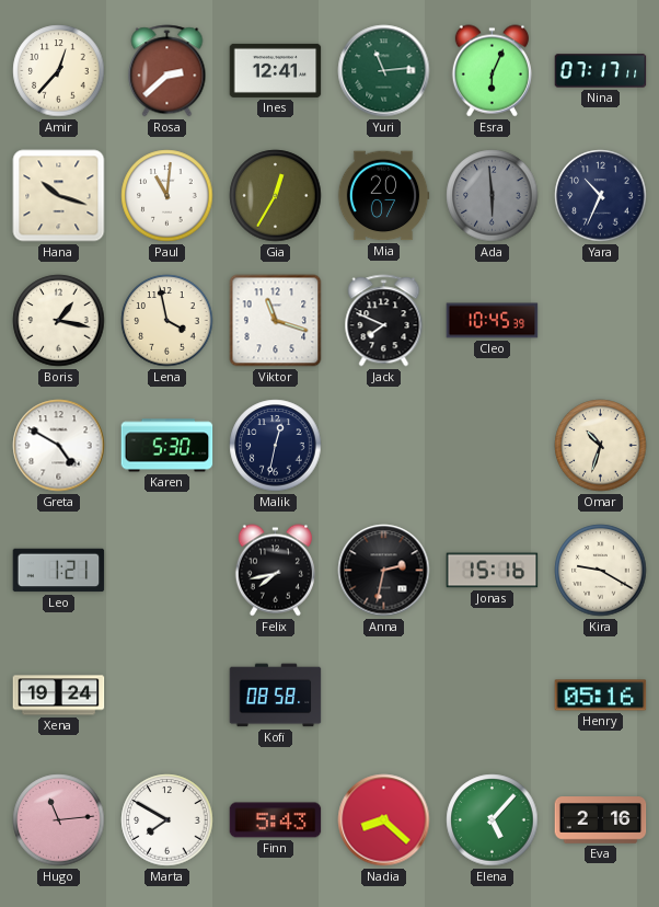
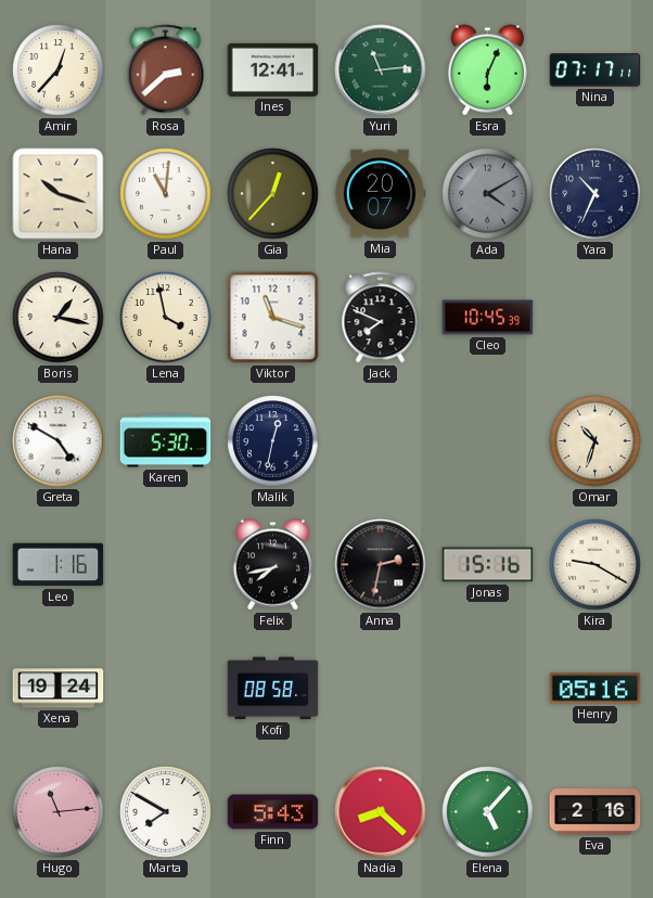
Gia: 12:35 -> 12:37
Ada: 5:59 -> 4:10
Leo: 1:21 -> 1:16
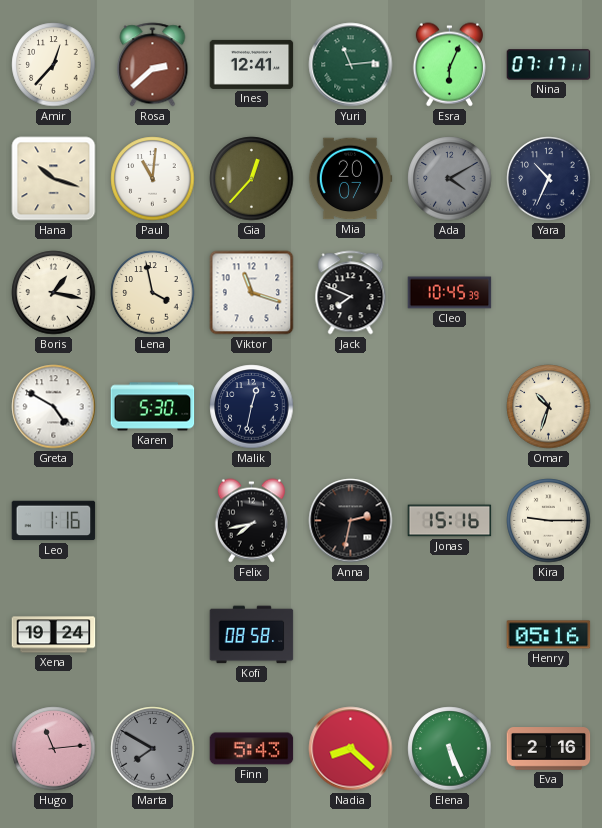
Kira: 9:20 -> 9:15
Marta dial: white -> grey
Elena: 5:07 -> 5:26
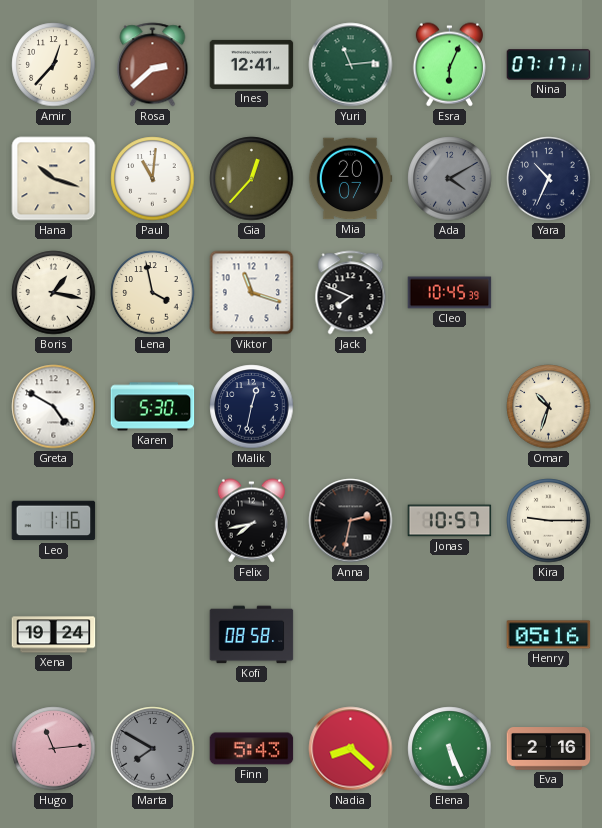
Jonas: 15:16 -> 10:57
